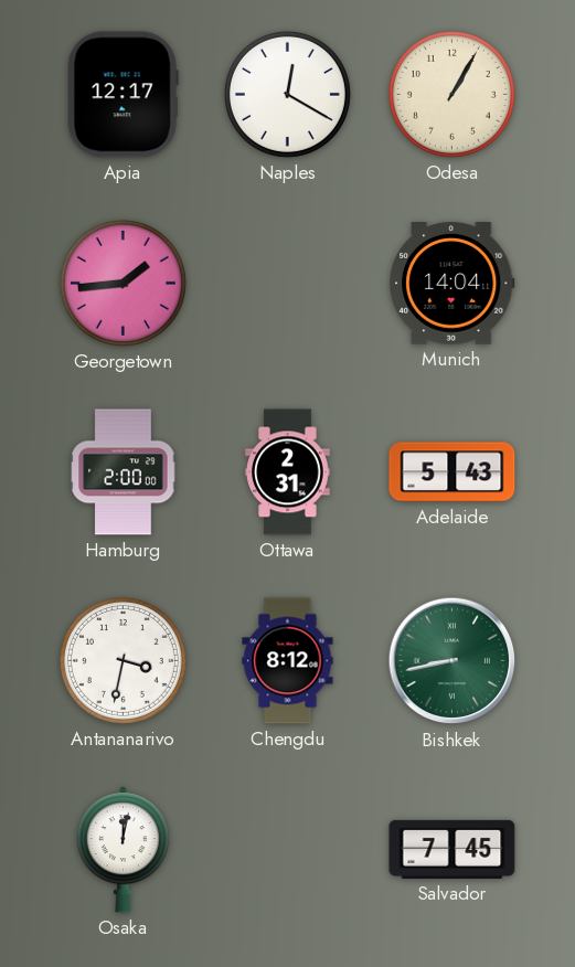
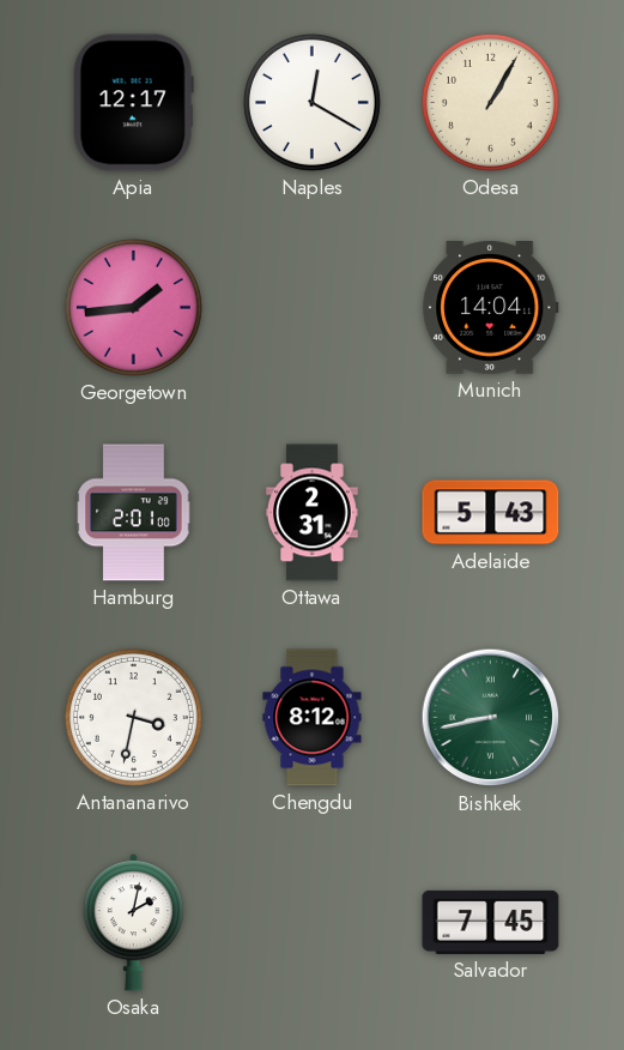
Hamburg: 2:00 -> 2:01
Osaka: 12:02 -> 2:02
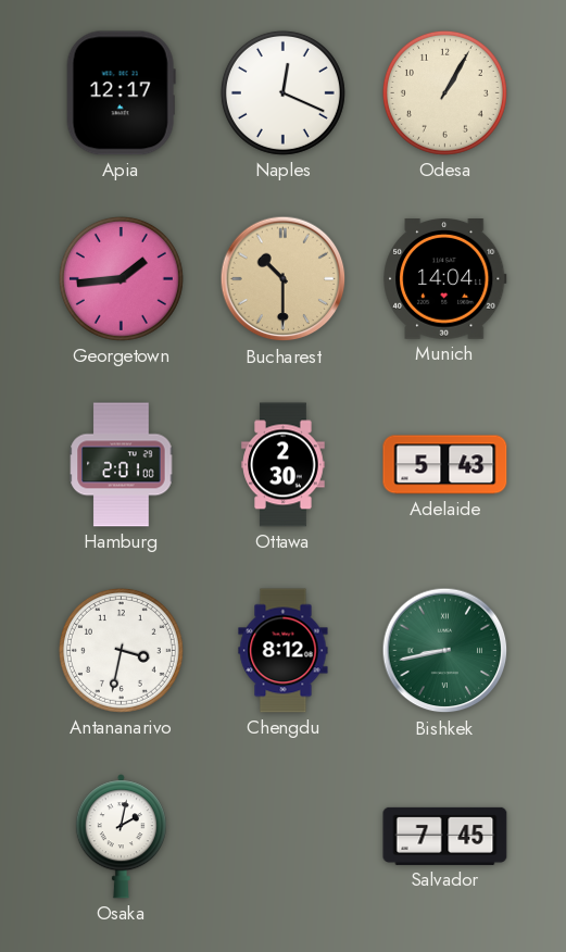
Naples: 12:20 -> 12:19
Bucharest: none -> 10:30
Ottawa: 2:31 -> 2:30
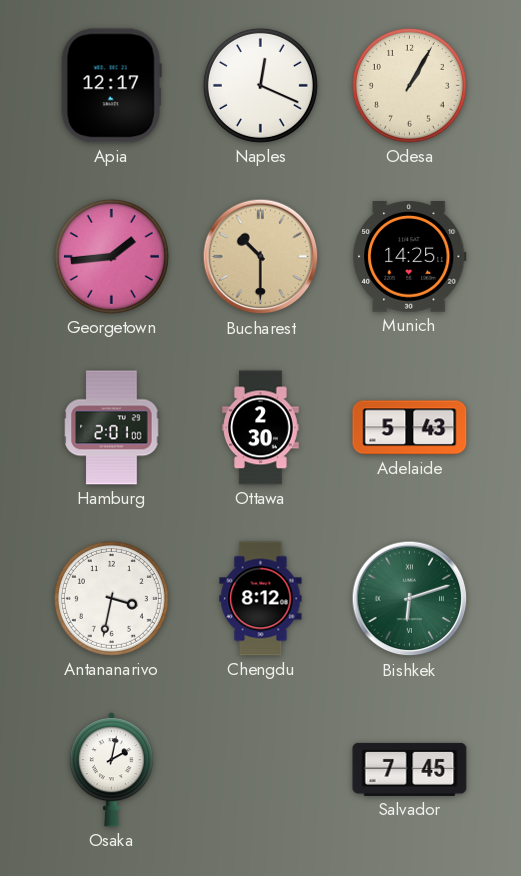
Munich: 14:04 -> 14:25
Bishkek: 8:43 -> 6:12
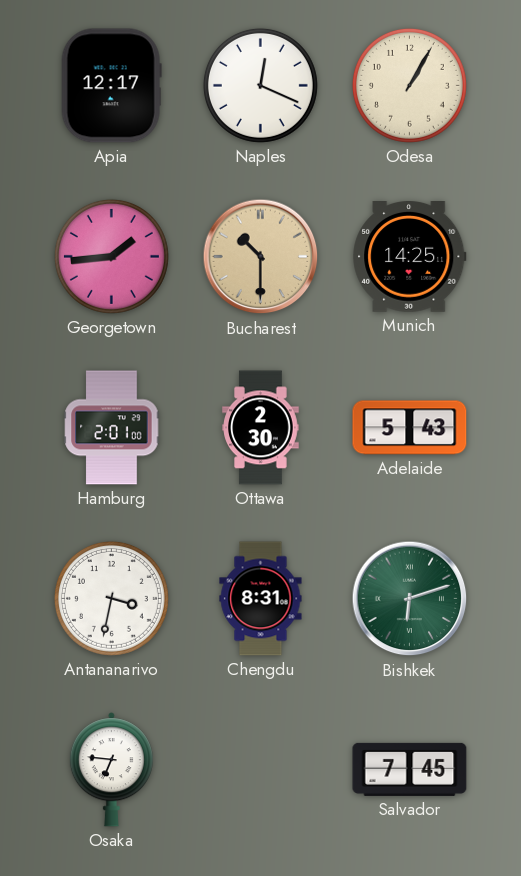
Chengdu: 8:12 -> 8:31
Osaka: 2:02 -> 6:46
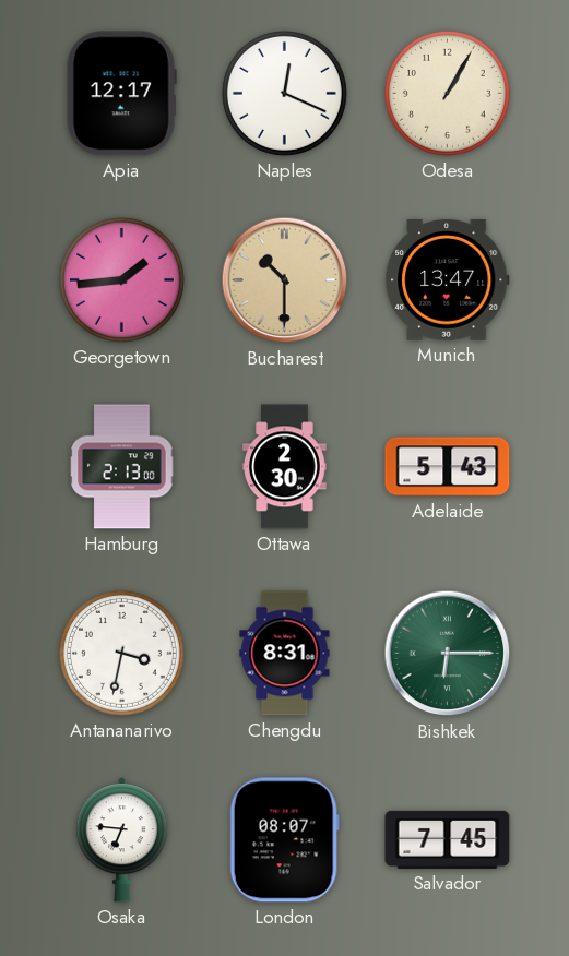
Munich: 14:25 -> 13:47
Hamburg: 2:01 -> 2:13
Bishkek: 6:12 -> 6:15
London: none -> 08:07
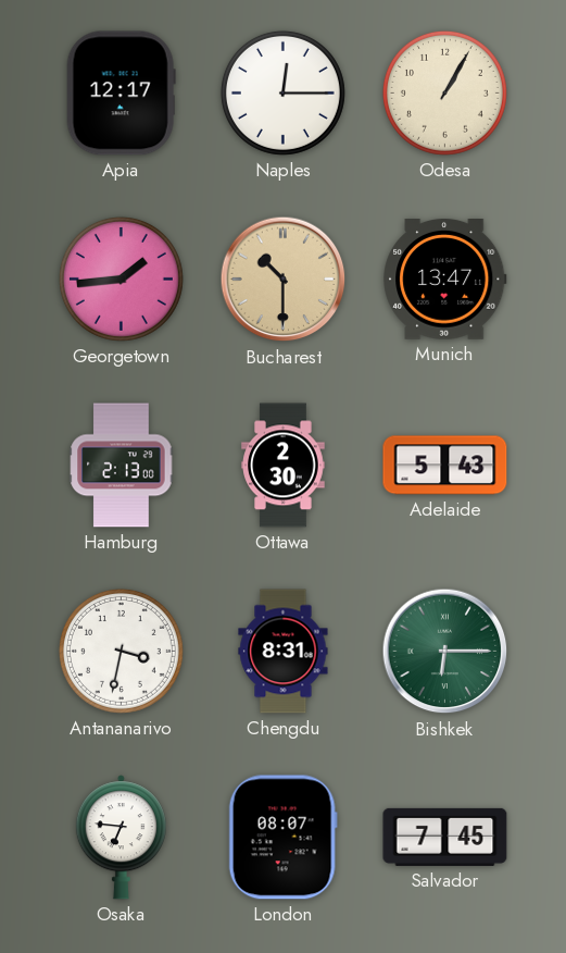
Naples: 12:19 -> 12:15
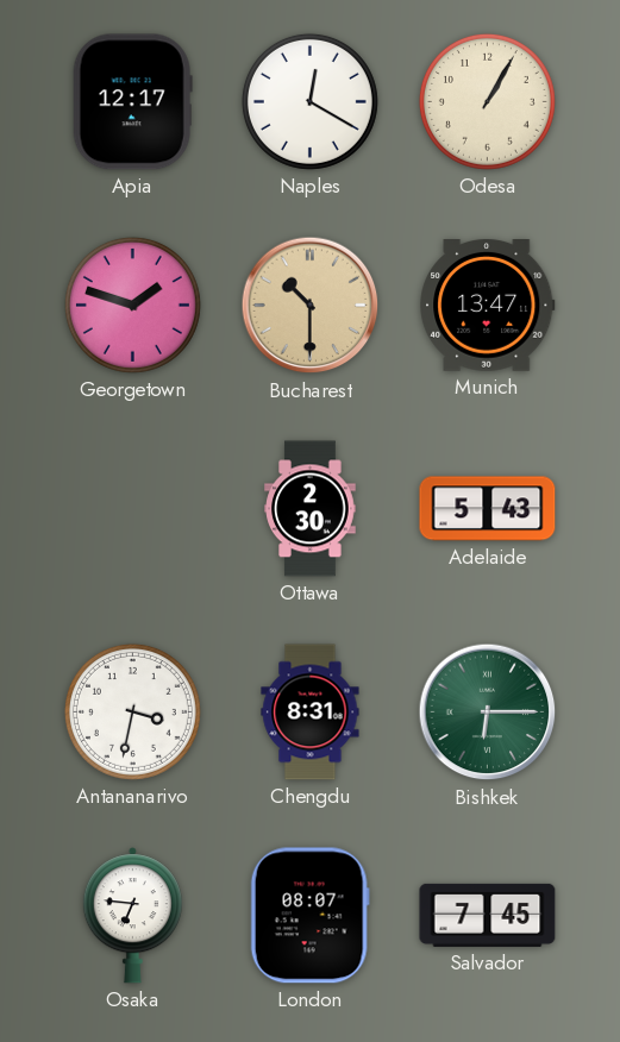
Naples: 12:15 -> 12:20
Georgetown: 1:44 -> 1:48
Hamburg: 2:13 -> none
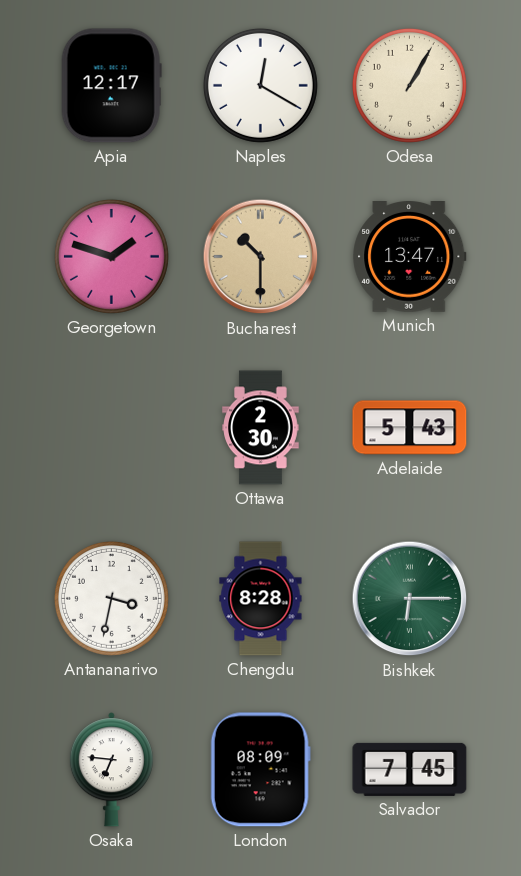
Chengdu: 8:31 -> 8:28
London: 08:07 -> 08:09
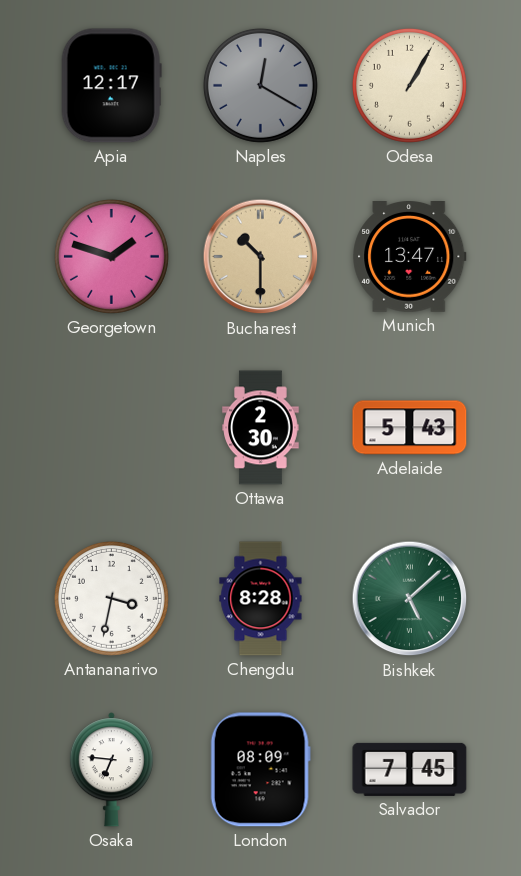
Naples dial: white -> grey
Bishkek: 6:15 -> 5:08
